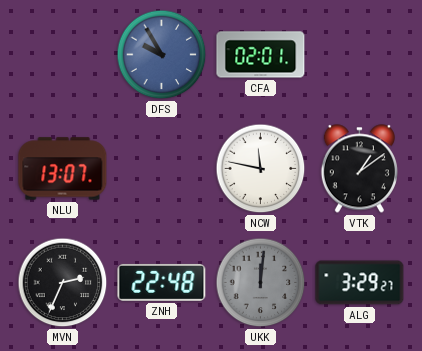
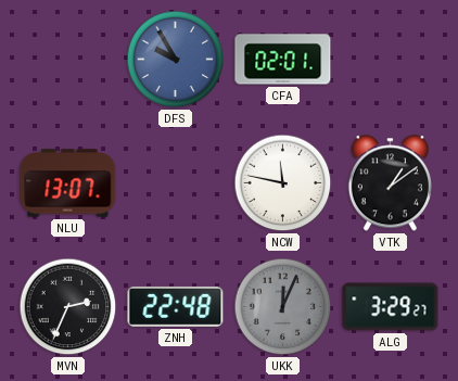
UKK: 12:01 -> 12:04
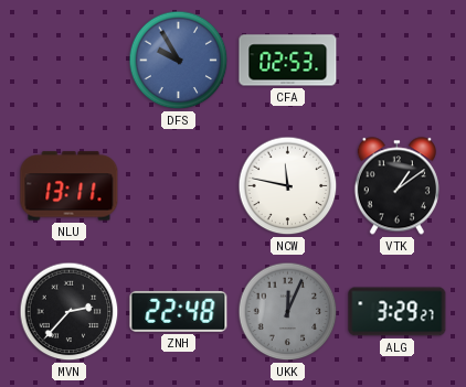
CFA: 02:01 -> 02:53
NLU: 13:07 -> 13:11
MVN: 2:34 -> 2:37
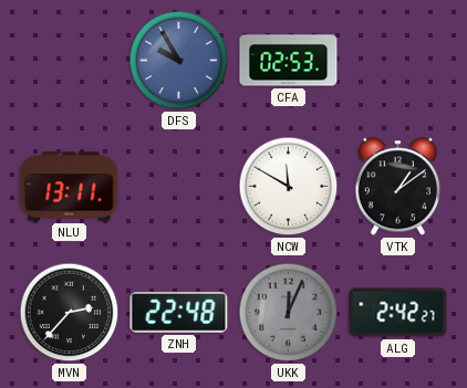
NCW: 11:47 -> 11:50
ALG: 3:29 -> 2:42
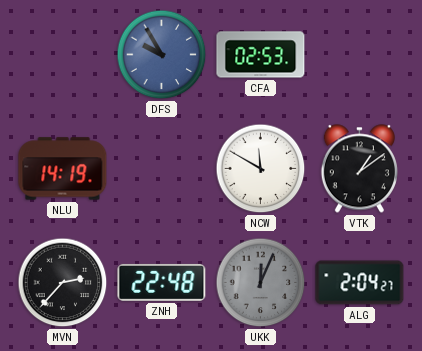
NLU: 13:11 -> 14:19
ALG: 2:42 -> 2:04
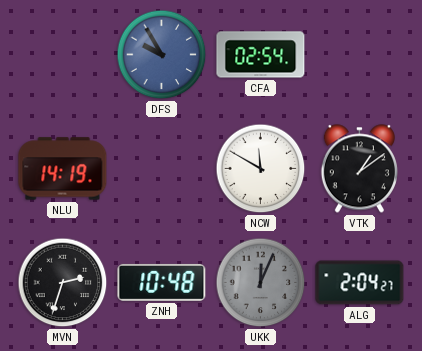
CFA: 02:53 -> 02:54
MVN: 2:37 -> 2:33
ZNH: 22:48 -> 10:48
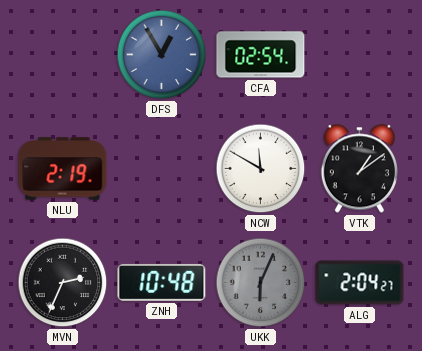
DFS: 9:55 -> 12:55
NLU: 14:19 -> 2:19
MVN: 2:33 -> 2:34
UKK: 12:04 -> 6:04
